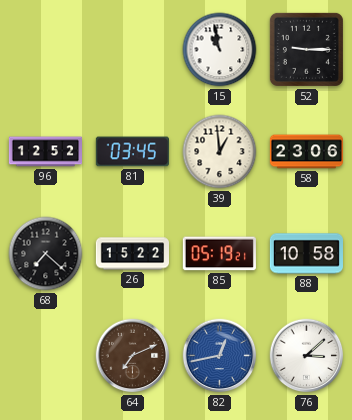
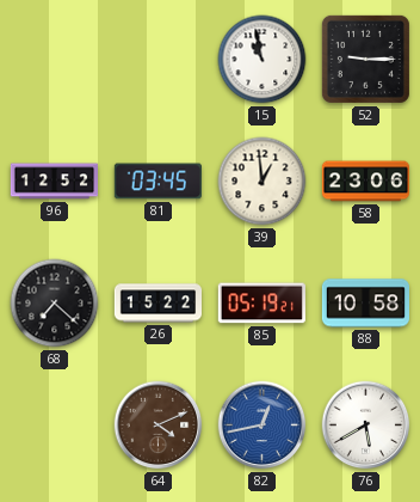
64: 7:11 -> 4:11
76: 3:08 -> 5:40
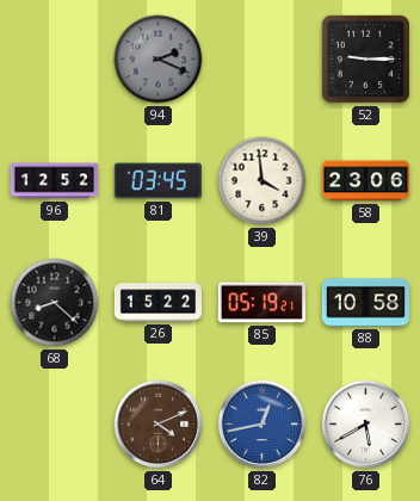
94: none -> 2:19
15: 10:58 -> none
39: 12:59 -> 3:59
68: 7:22 -> 8:22
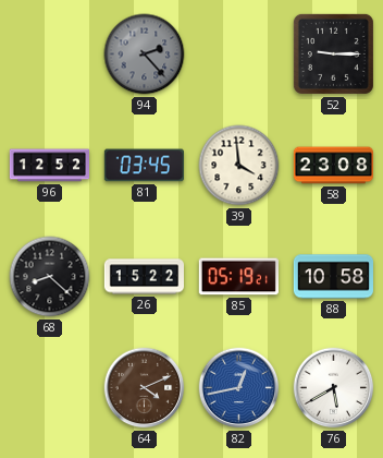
94: 2:19 -> 2:23
58: 23:06 -> 23:08
